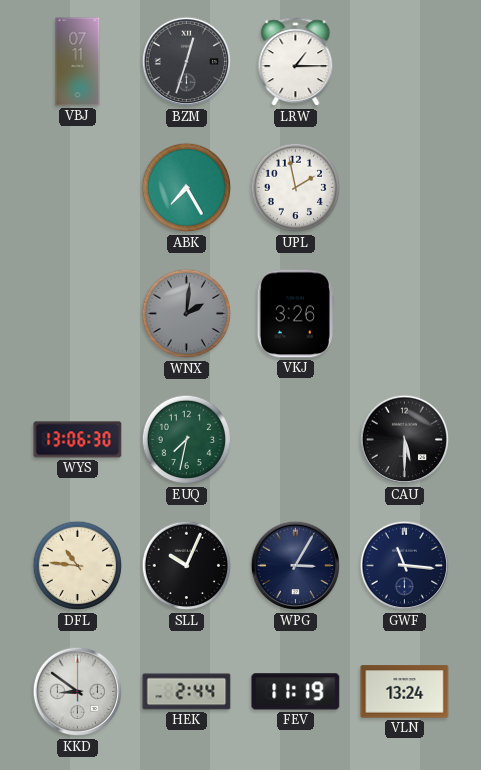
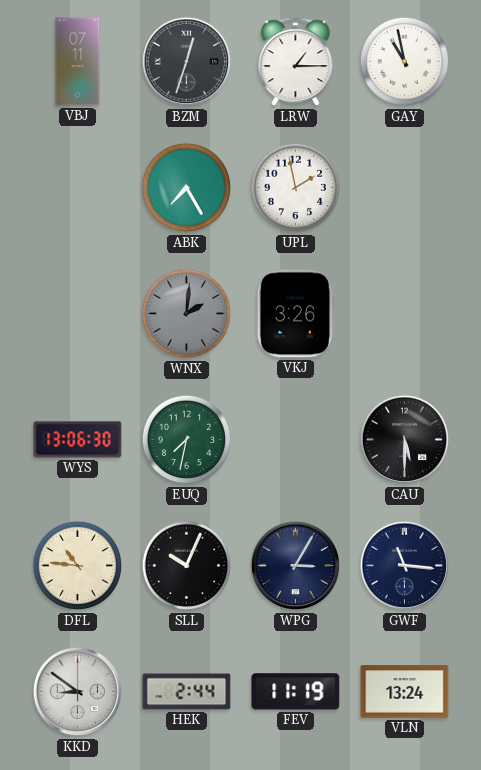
GAY: none -> 10:58
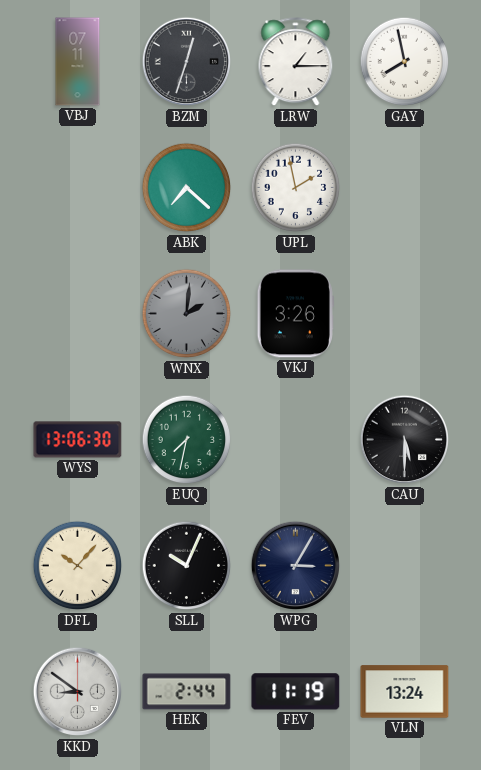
GAY: 10:58 -> 7:58
ABK: 7:25 -> 7:22
DFL: 10:46 -> 10:07
GWF: 11:16 -> none
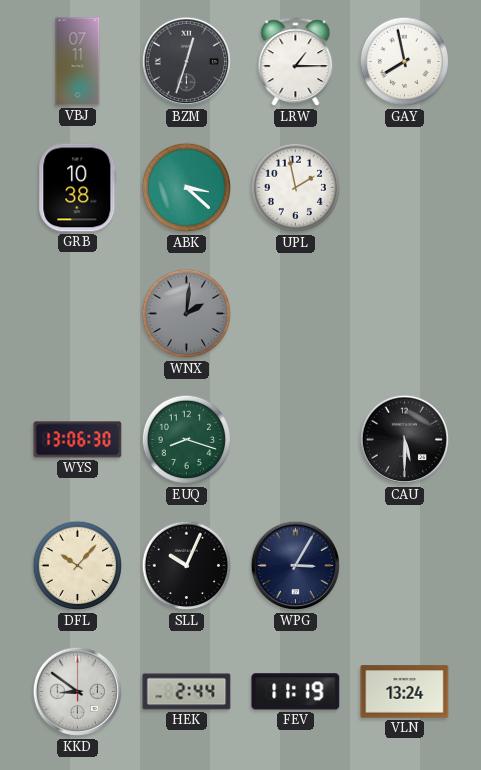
GRB: none -> 10:38
ABK: 7:22 -> 3:22
VKJ: 3:26 -> none
EUQ: 7:32 -> 8:18
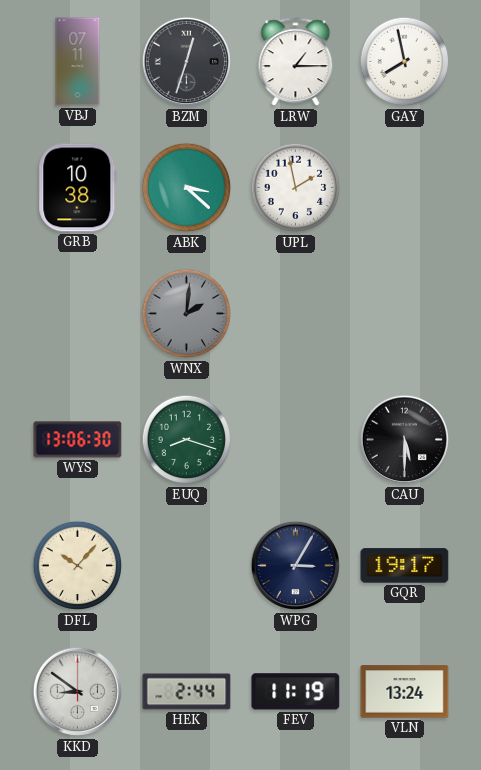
SLL: 10:04 -> none
GQR: none -> 19:17
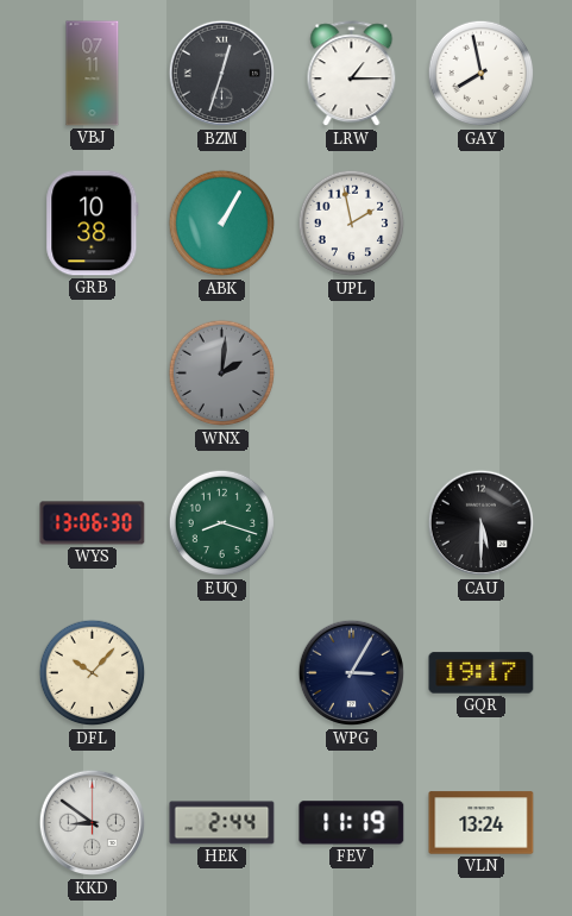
ABK: 3:22 -> 1:05
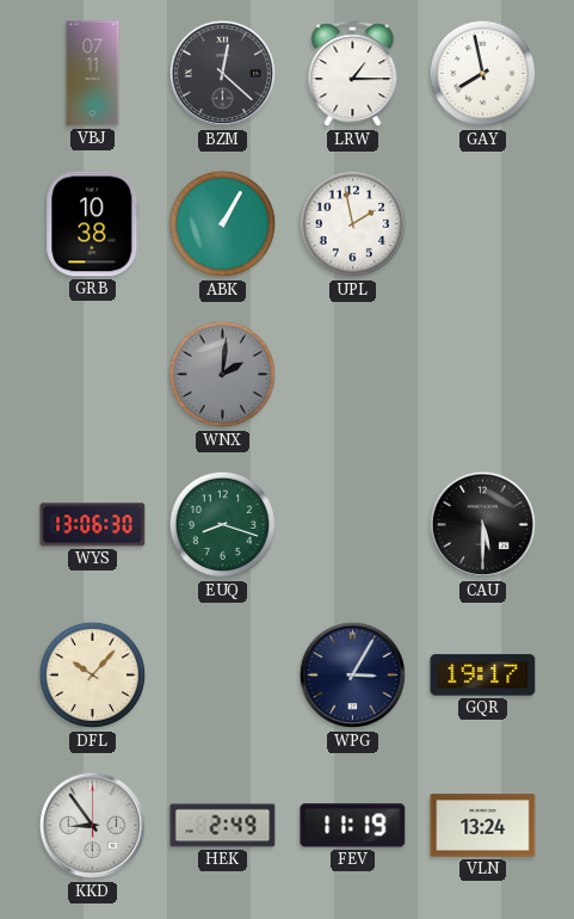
BZM: 12:33 -> 12:22
KKD: 8:51 -> 8:54
HEK: 2:44 -> 2:49
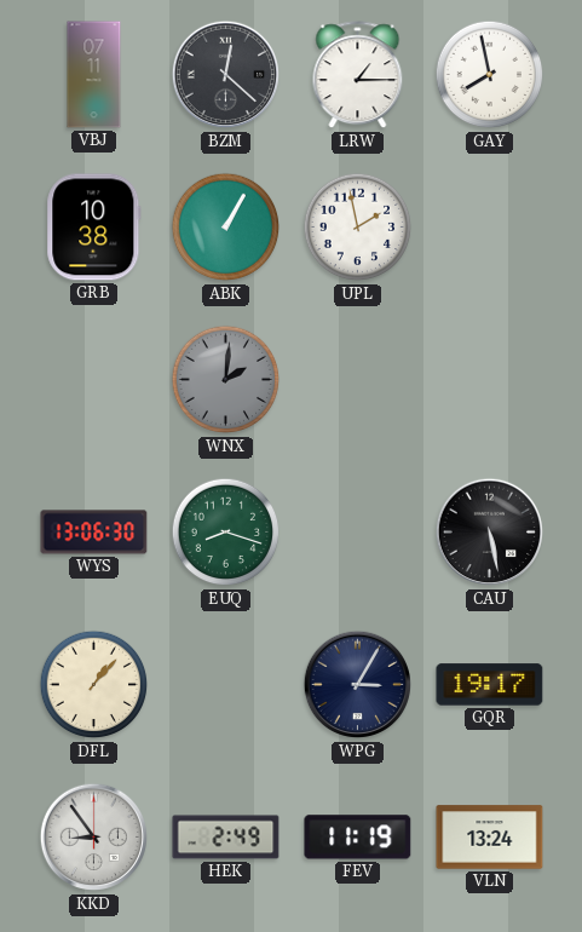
CAU: 5:30 -> 5:28
DFL: 10:07 -> 1:07
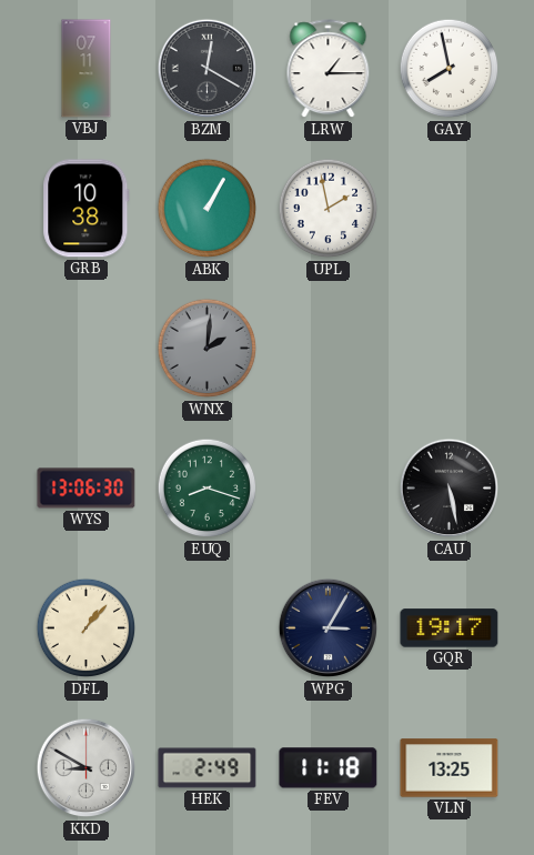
BZM: 12:22 -> 12:20
KKD: 8:54 -> 8:50
FEV: 11:19 -> 11:18
VLN: 13:24 -> 13:25
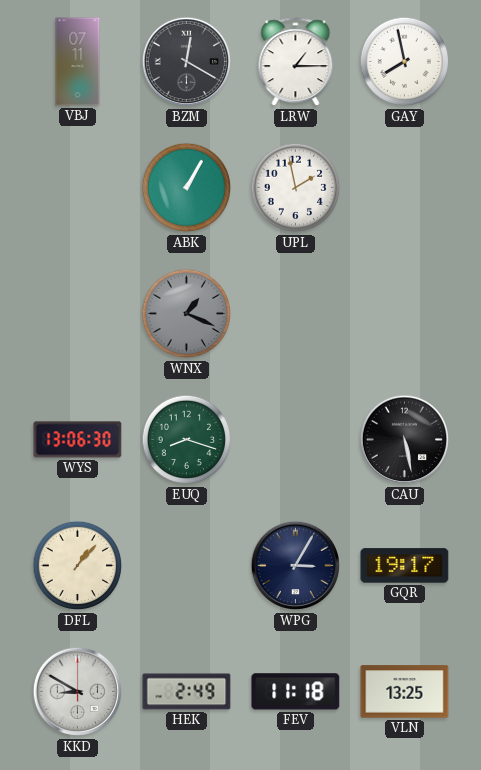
GRB: 10:38 -> none
WNX: 2:01 -> 1:19
